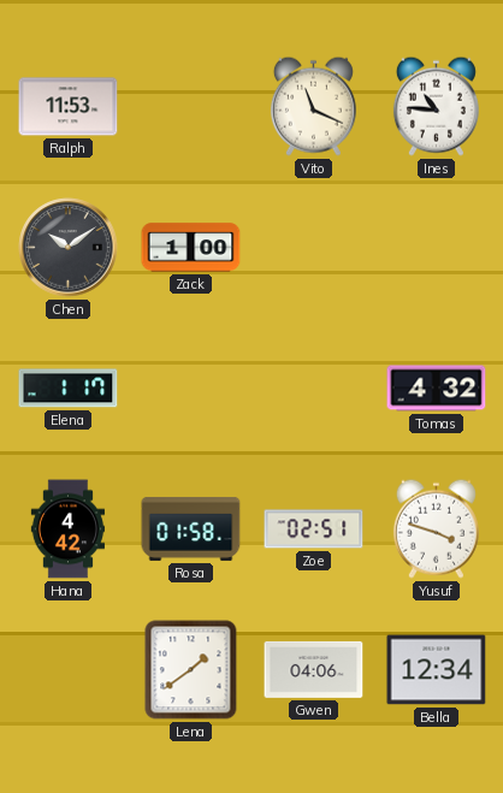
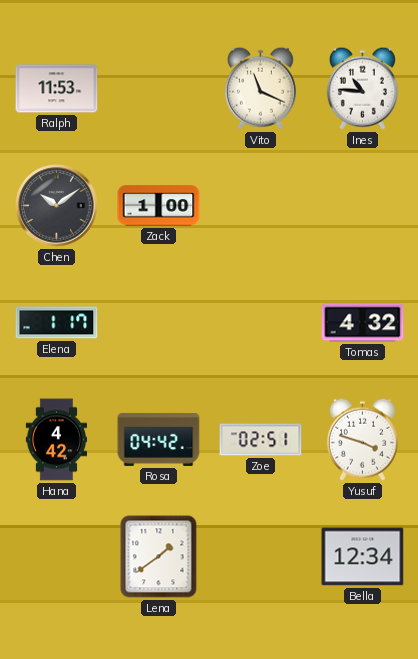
Rosa: 01:58 -> 04:42
Gwen: 04:06 -> none
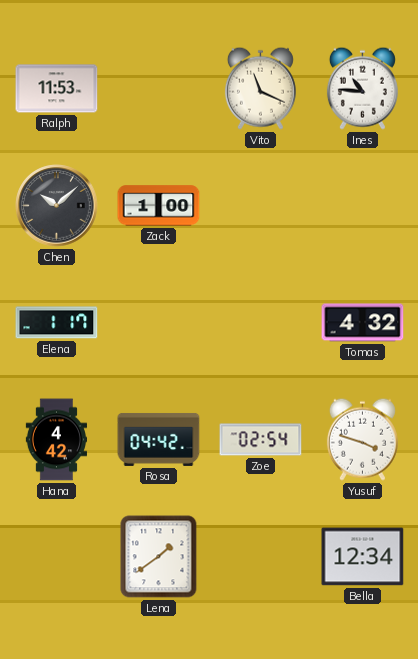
Chen: 10:09 -> 10:08
Zoe: 02:51 -> 02:54
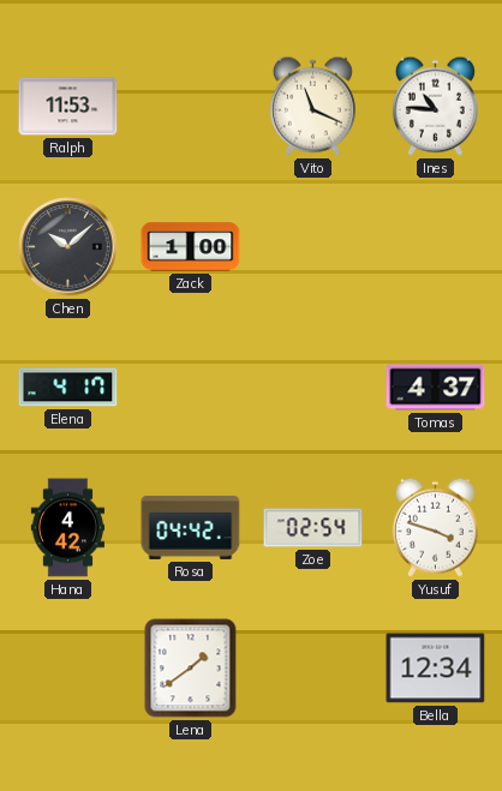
Elena: 1:17 -> 4:17
Tomas: 4:32 -> 4:37
